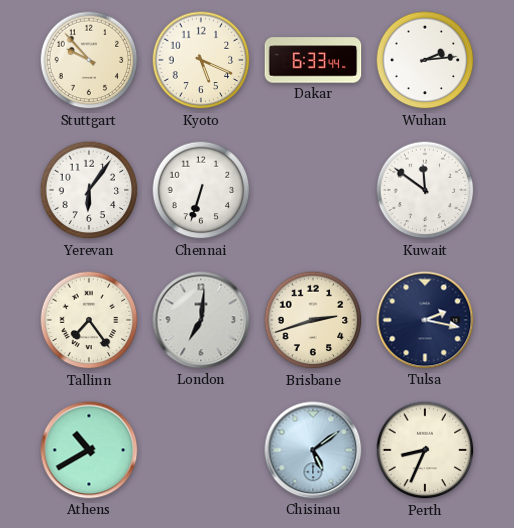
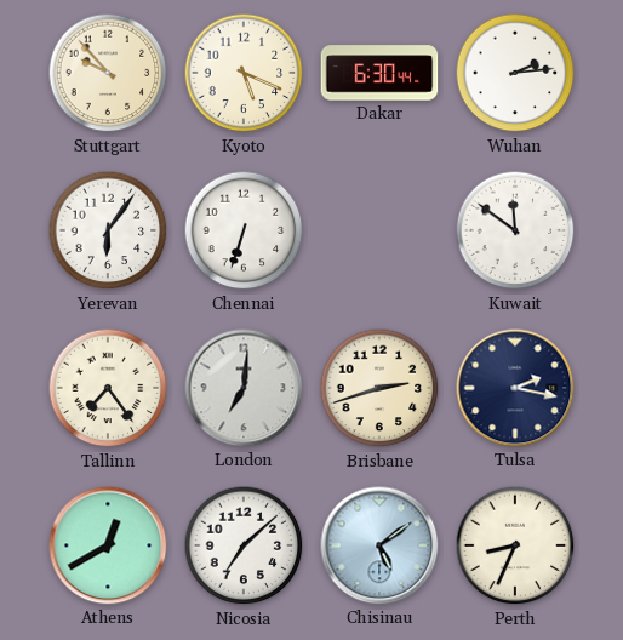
Dakar: 6:33 -> 6:30
Athens: 10:40 -> 12:40
Nicosia: none -> 7:08
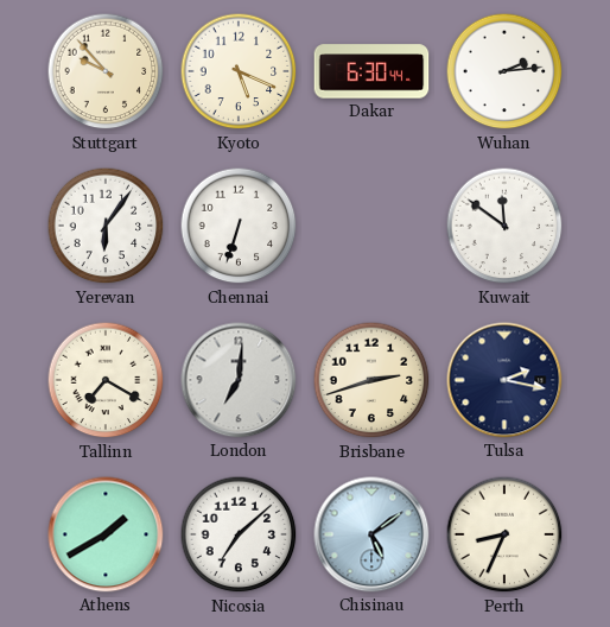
Tallinn: 7:24 -> 7:20
Athens: 12:40 -> 1:40
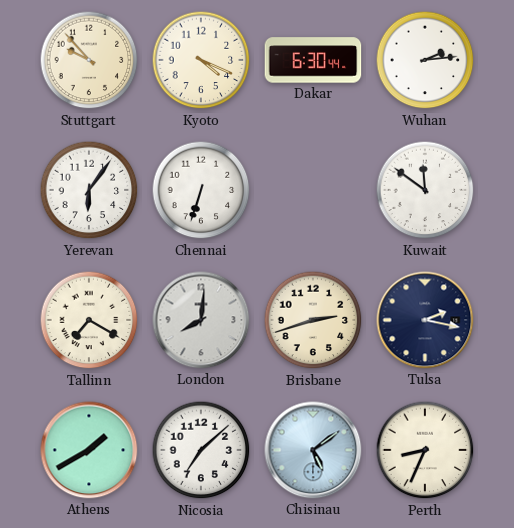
Kyoto: 5:19 -> 4:19
London: 7:01 -> 8:01
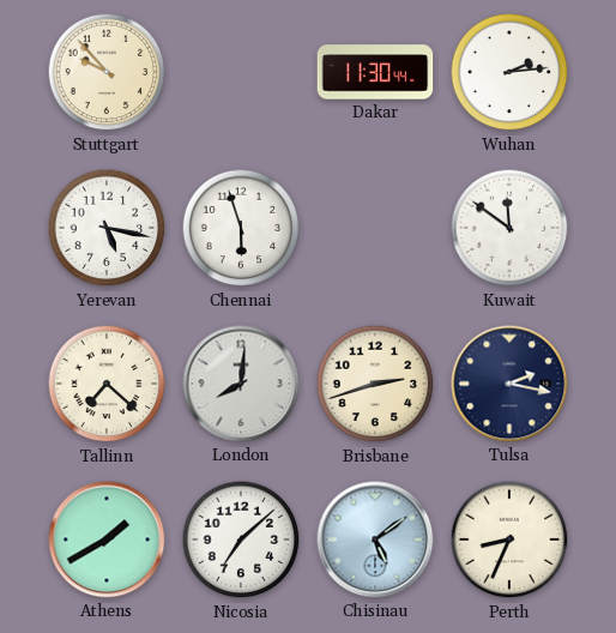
Kyoto: 4:19 -> none
Dakar: 6:30 -> 11:30
Yerevan: 6:06 -> 5:17
Chennai: 6:33 -> 5:57
Tallinn: 7:20 -> 7:22
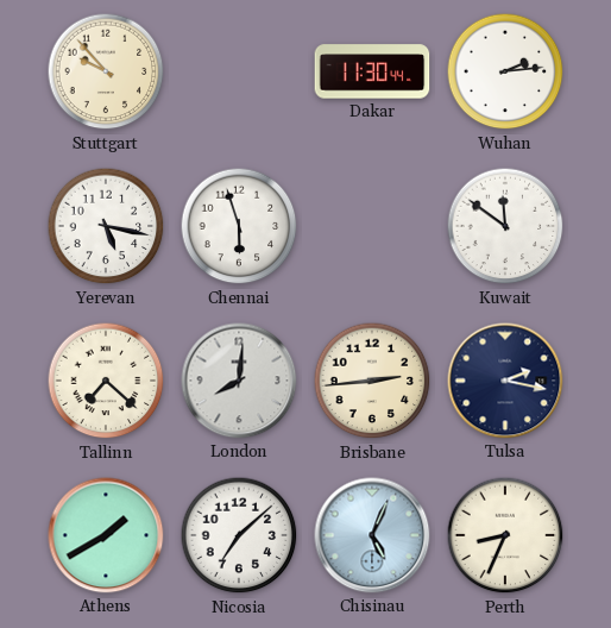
Brisbane: 2:42 -> 2:44
Chisinau: 5:09 -> 5:04
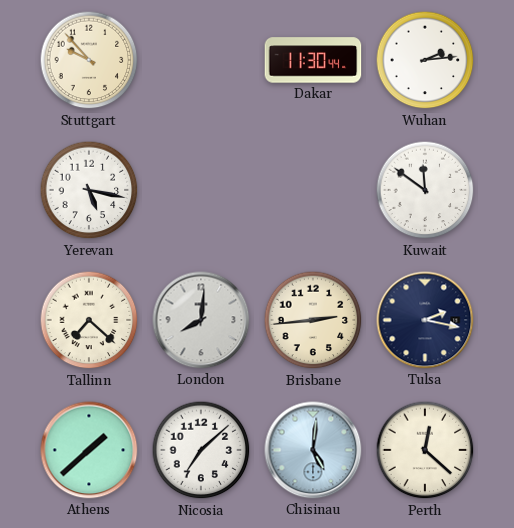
Chennai: 5:57 -> none
Athens: 1:40 -> 1:38
Chisinau: 5:04 -> 5:01
Perth: 8:34 -> 12:22
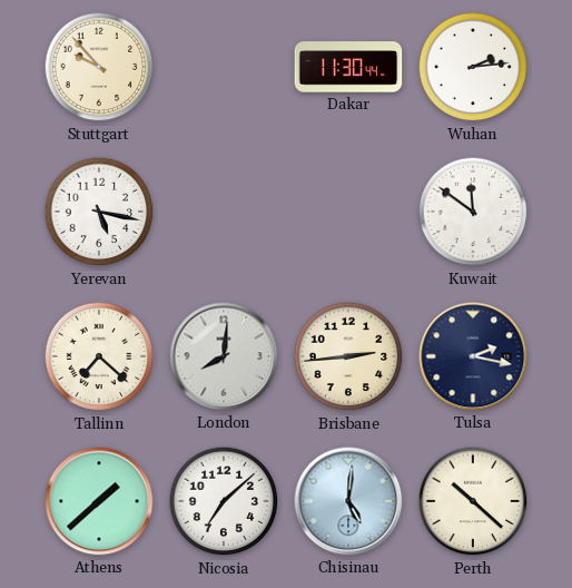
Perth: 12:22 -> 10:22
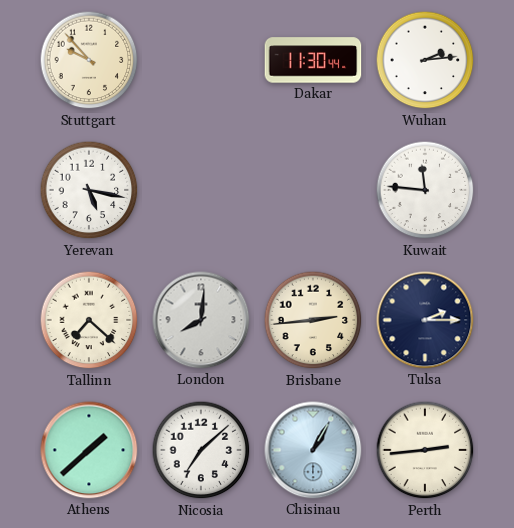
Kuwait: 11:51 -> 11:46
Tulsa: 2:17 -> 2:15
Chisinau: 5:01 -> 1:05
Perth: 10:22 -> 2:44
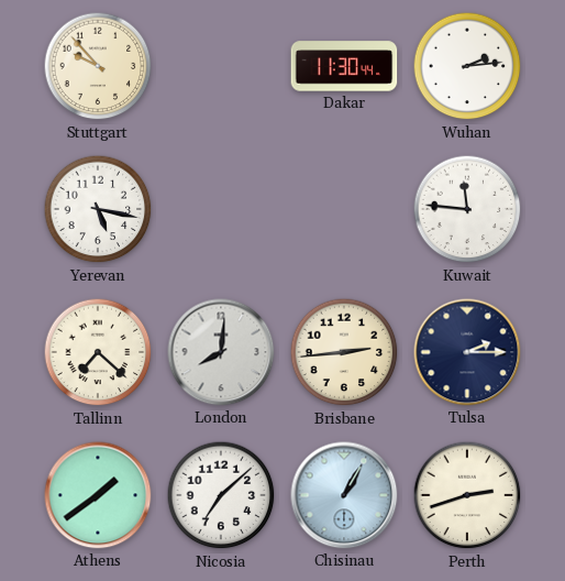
Athens: 1:38 -> 1:39
Perth: 2:44 -> 2:42
